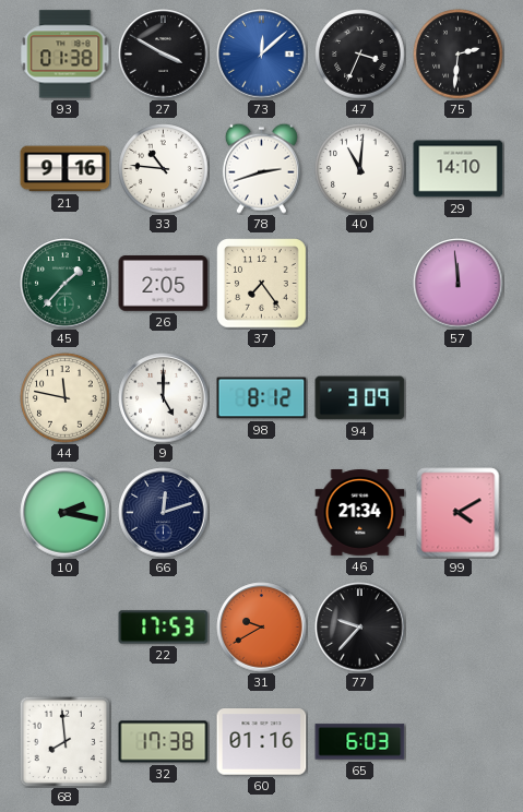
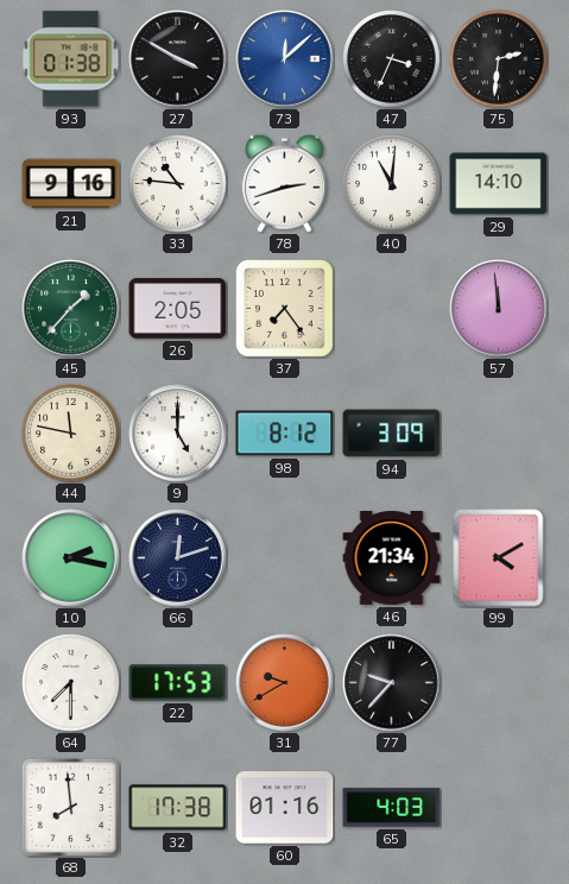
64: none -> 7:30
65: 6:03 -> 4:03
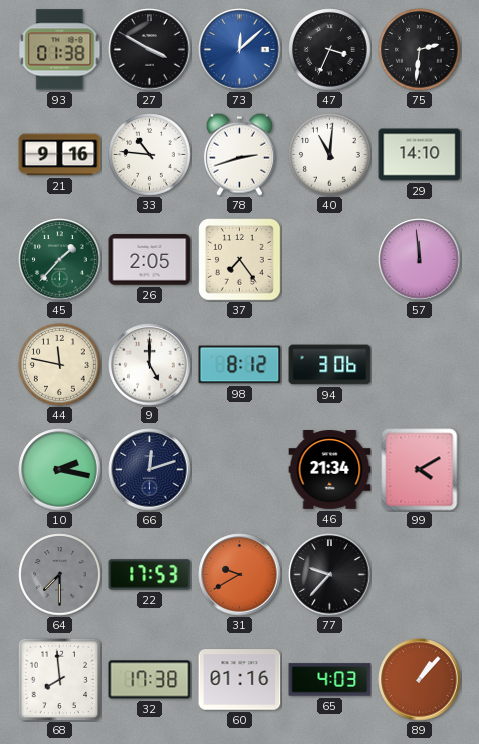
94: 3:09 -> 3:06
64 dial: white -> grey
89: none -> 1:07
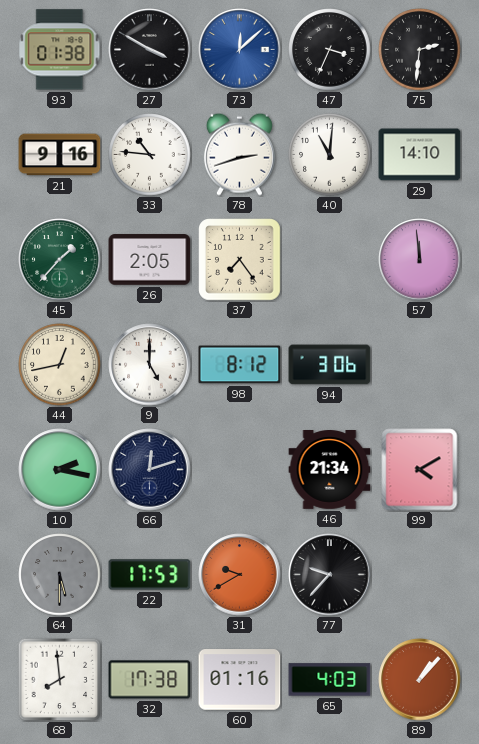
44: 11:47 -> 12:43
64: 7:30 -> 5:30
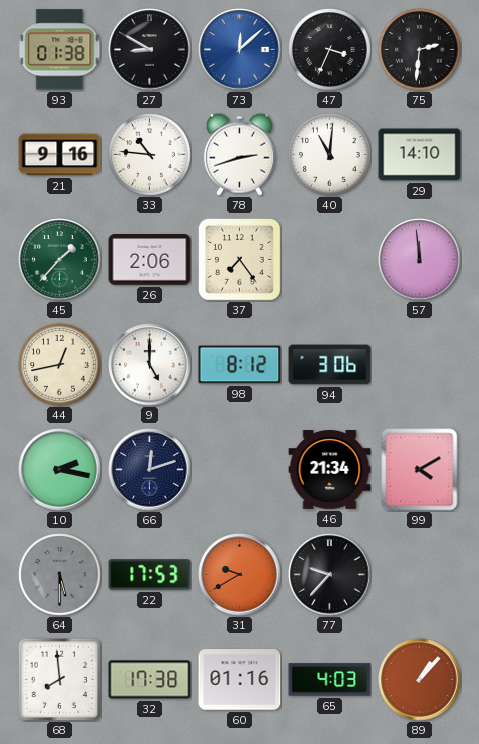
27: 3:50 -> 8:50
26: 2:05 -> 2:06
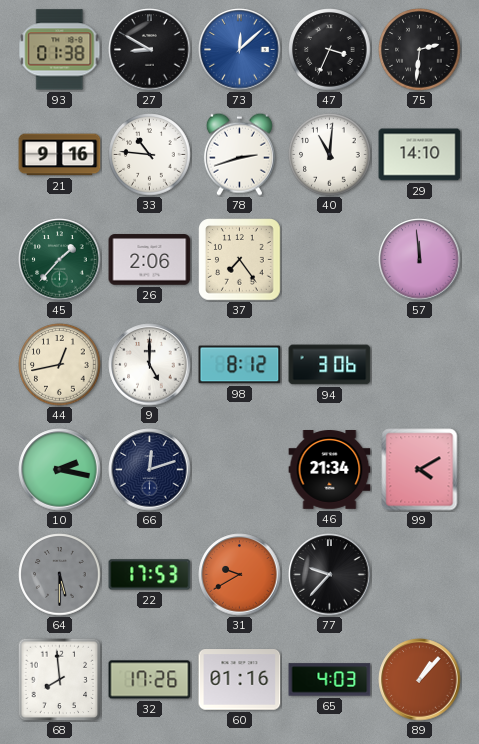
32: 17:38 -> 17:26
